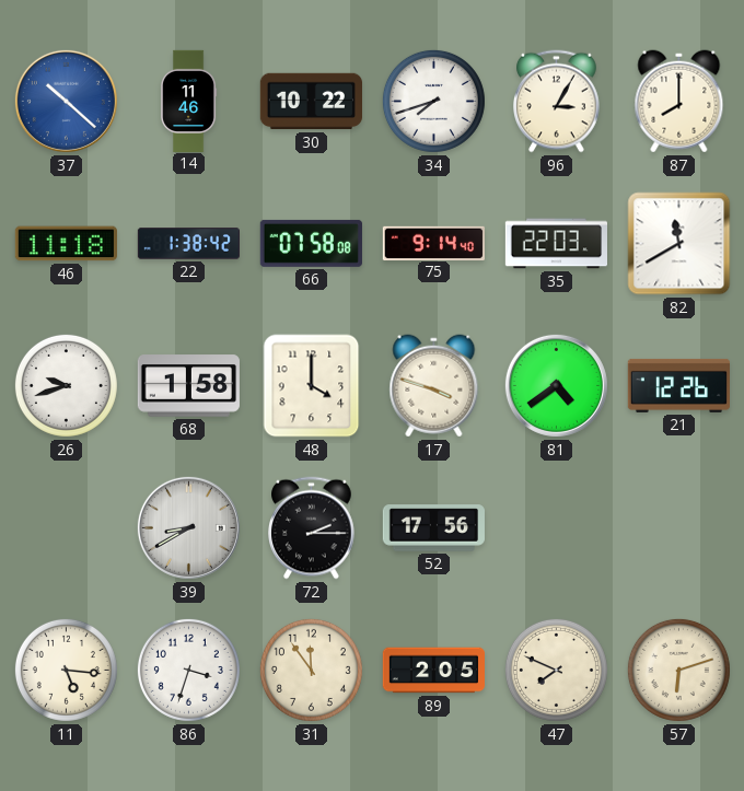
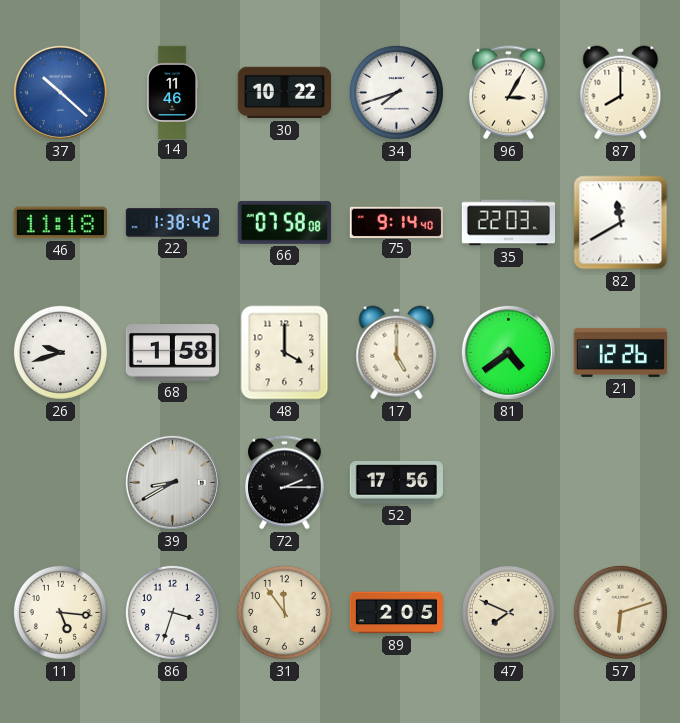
17: 3:48 -> 5:00
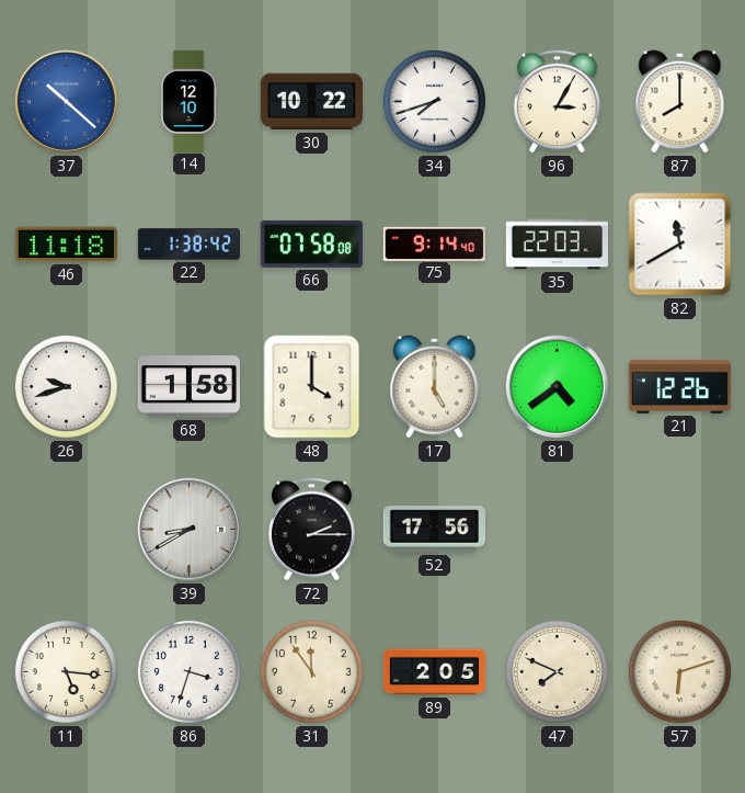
14: 11:46 -> 12:10
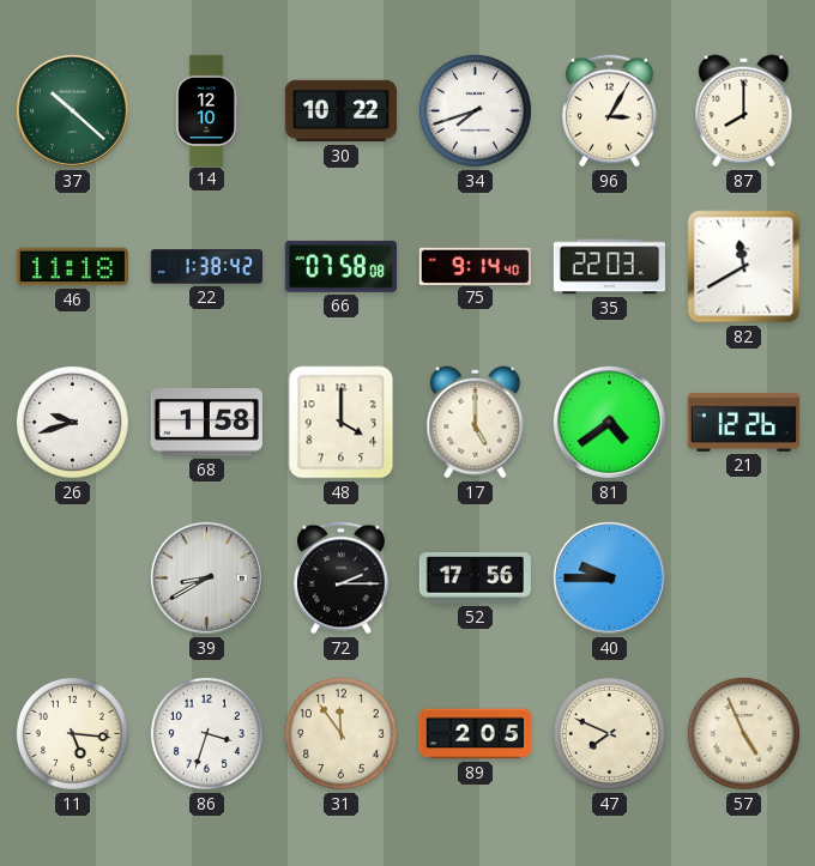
37 dial: blue -> green
40: none -> 9:45
57: 6:12 -> 4:56
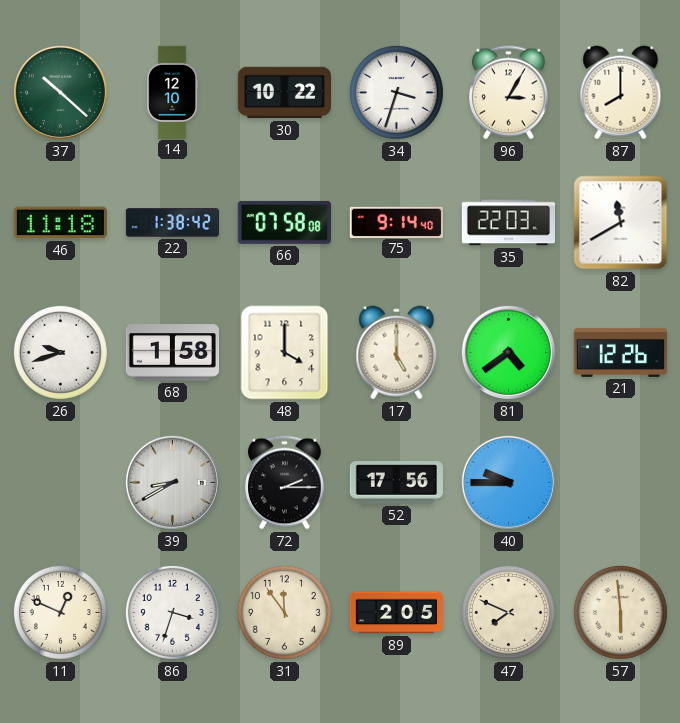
34: 7:42 -> 3:33
11: 5:16 -> 12:49
57: 4:56 -> 5:59
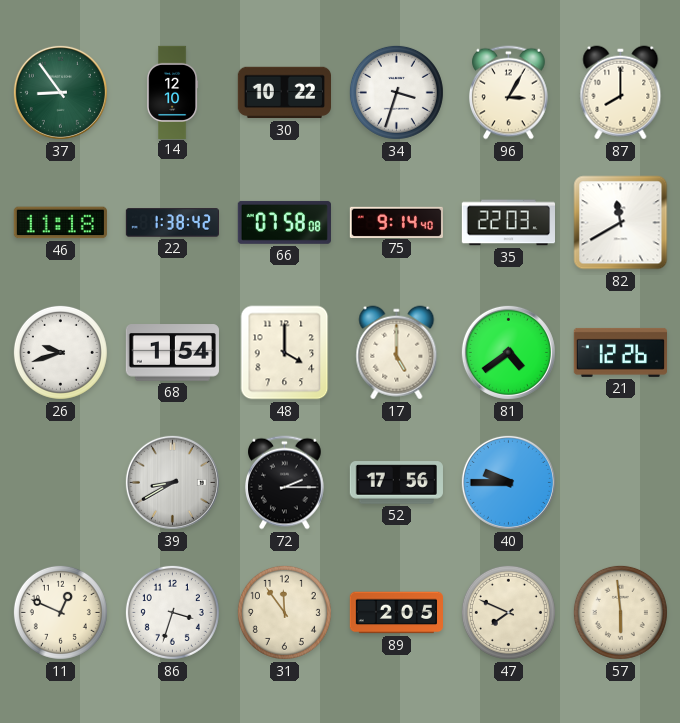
37: 10:22 -> 8:54
68: 1:58 -> 1:54
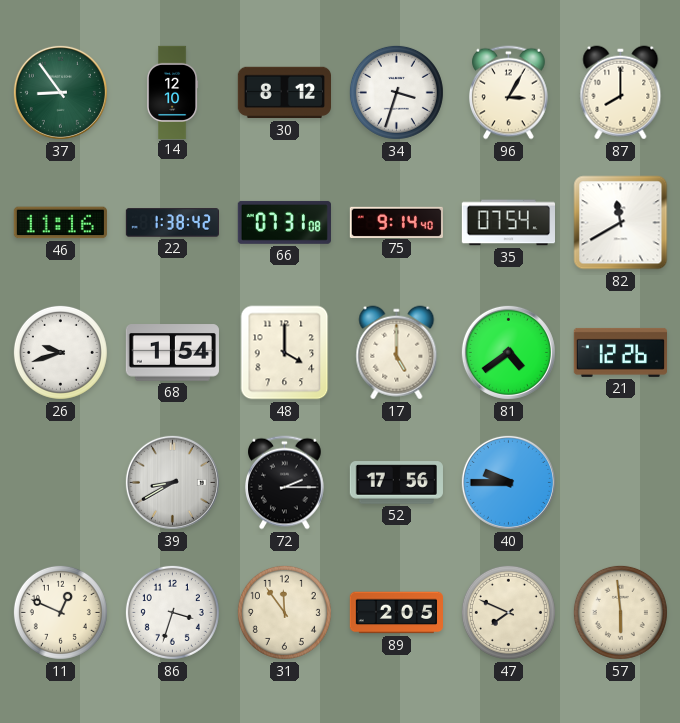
30: 10:22 -> 8:12
46: 11:18 -> 11:16
66: 07:58 -> 07:31
35: 22:03 -> 07:54
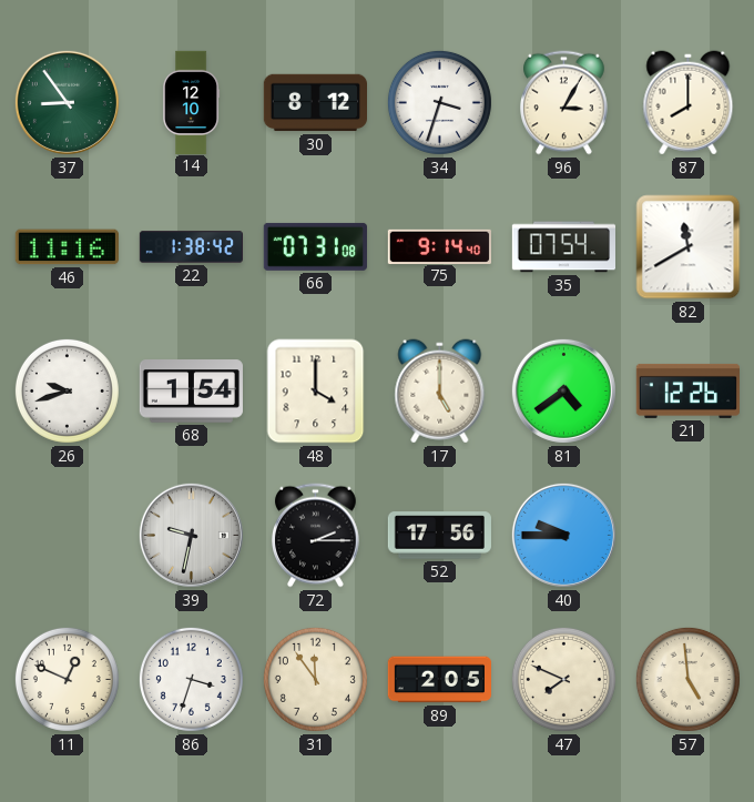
39: 8:40 -> 9:32
57: 5:59 -> 4:59
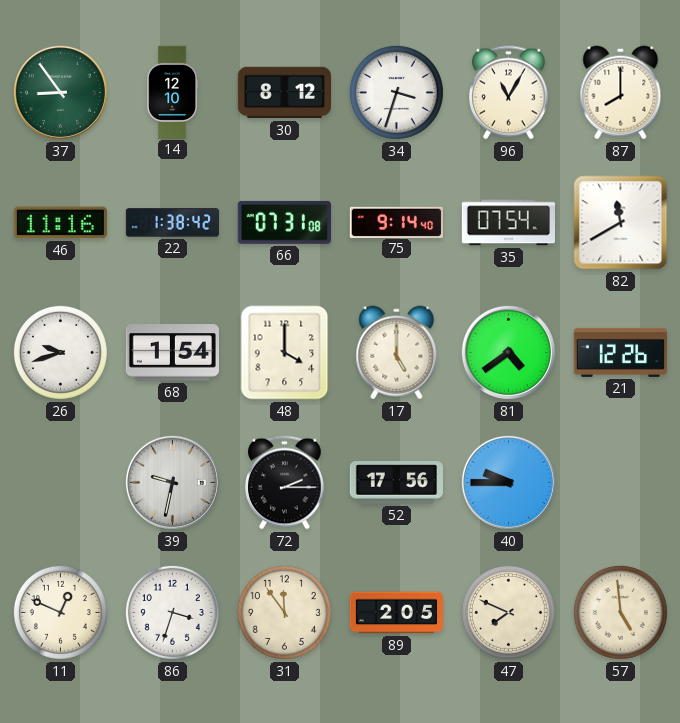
96: 3:05 -> 11:05
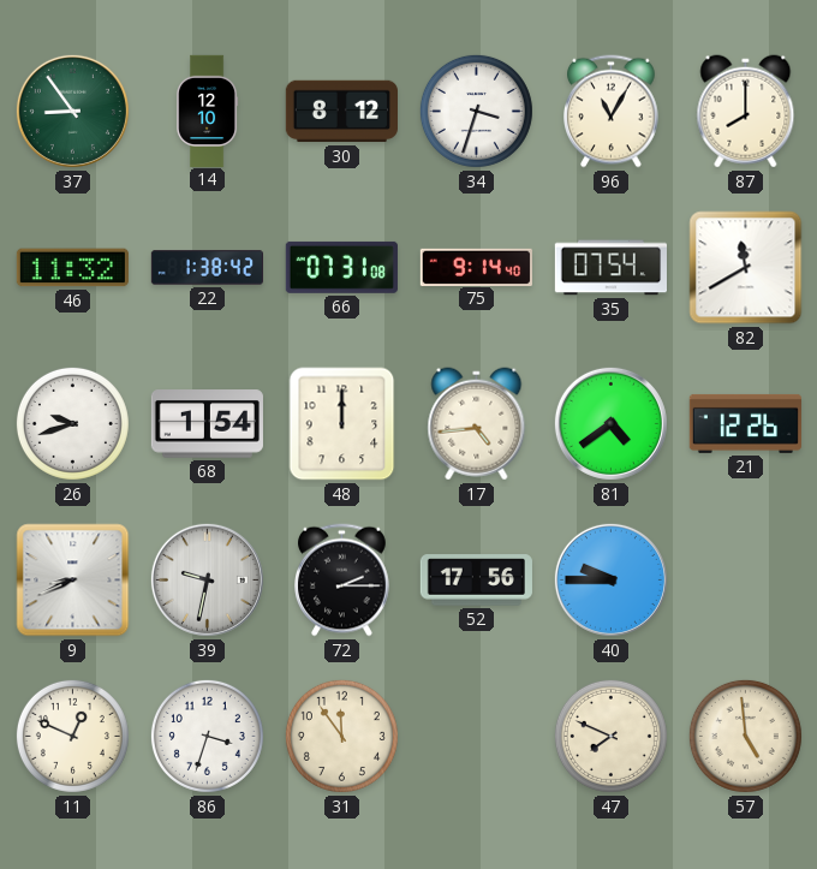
46: 11:16 -> 11:32
48: 4:00 -> 12:00
17: 5:00 -> 4:44
9: none -> 8:41
89: 2:05 -> none
